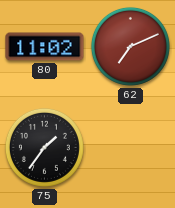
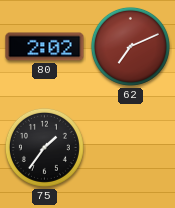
80: 11:02 -> 2:02
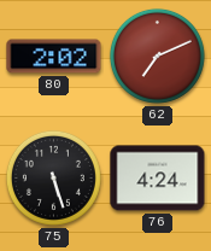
75: 1:36 -> 5:27
76: none -> 4:24
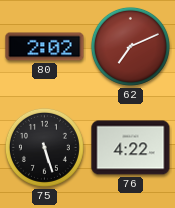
76: 4:24 -> 4:22
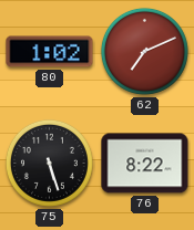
80: 2:02 -> 1:02
76: 4:22 -> 8:22
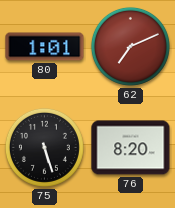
80: 1:02 -> 1:01
76: 8:22 -> 8:20
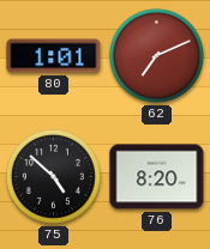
75: 5:27 -> 4:52
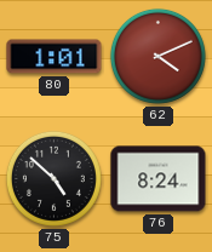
62: 7:11 -> 4:11
76: 8:20 -> 8:24
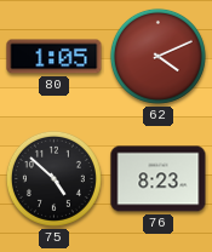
80: 1:01 -> 1:05
76: 8:24 -> 8:23
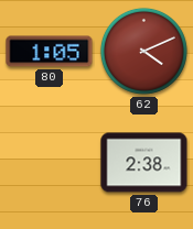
75: 4:52 -> none
76: 8:23 -> 2:38
